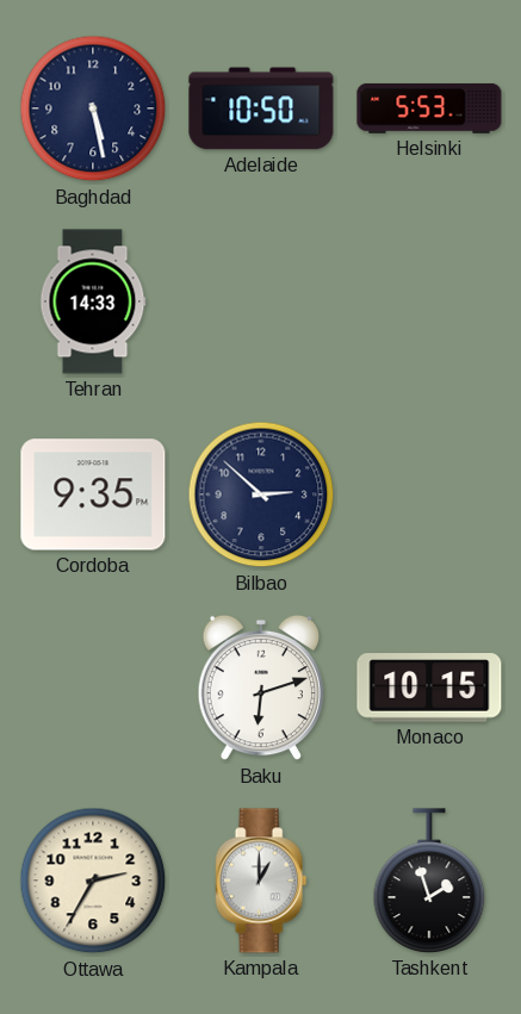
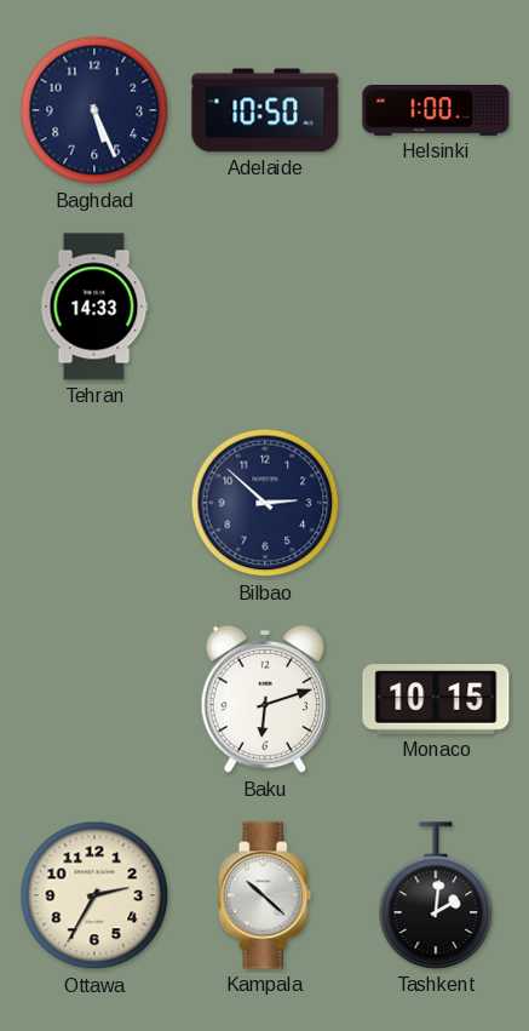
Baghdad: 5:28 -> 5:26
Helsinki: 5:53 -> 1:00
Cordoba: 9:35 -> none
Kampala: 1:00 -> 10:22
Tashkent: 1:57 -> 2:01
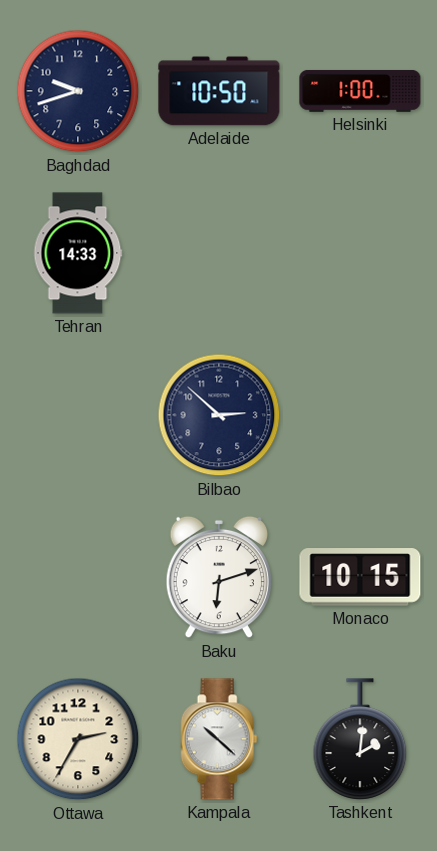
Baghdad: 5:26 -> 9:42
